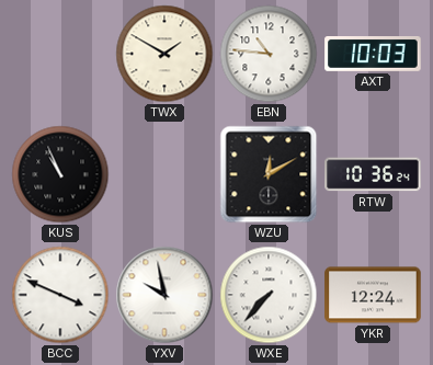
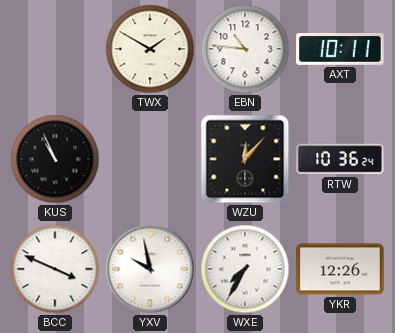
AXT: 10:03 -> 10:11
WZU: 12:10 -> 12:07
WXE: 7:37 -> 7:35
YKR: 12:24 -> 12:26
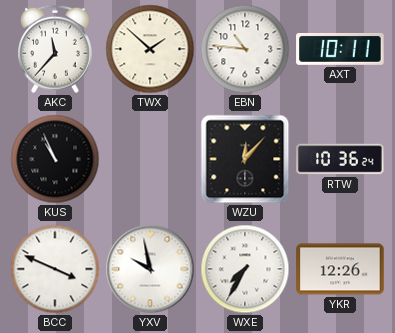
AKC: none -> 11:37
TWX: 1:50 -> 1:52
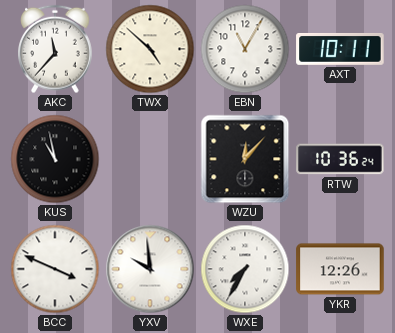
TWX: 1:52 -> 4:52
EBN: 10:46 -> 11:05
KUS: 10:56 -> 10:58
YXV: 9:58 -> 9:59
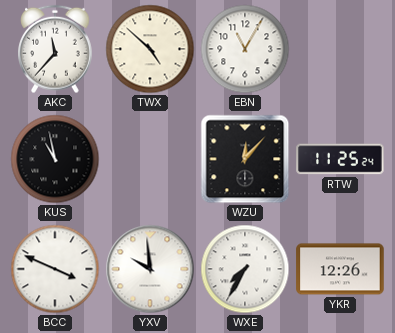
AXT: 10:11 -> none
RTW: 10:36 -> 11:25
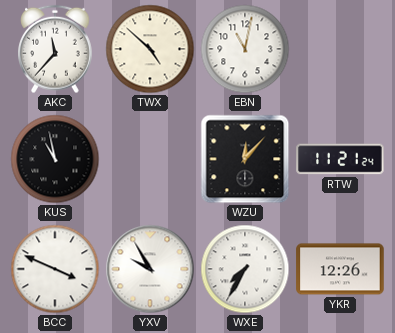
EBN: 11:05 -> 11:02
RTW: 11:25 -> 11:21
YXV: 9:59 -> 9:55
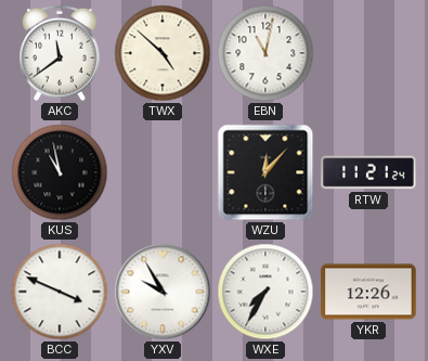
AKC: 11:37 -> 11:39
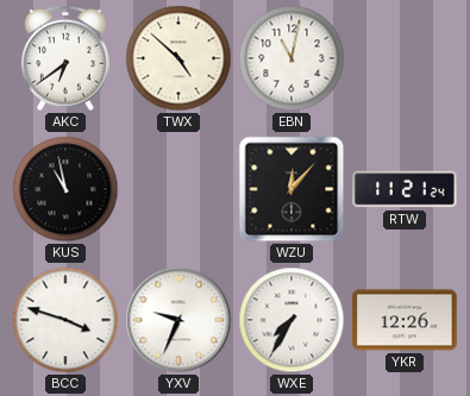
AKC: 11:39 -> 6:39
BCC: 3:49 -> 3:48
YXV: 9:55 -> 9:34
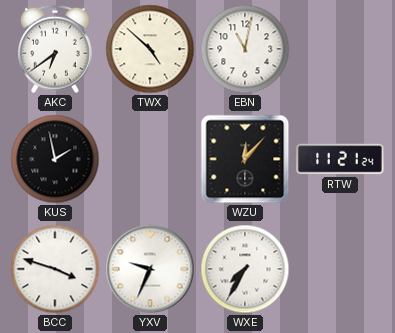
KUS: 10:58 -> 1:58
YKR: 12:26 -> none
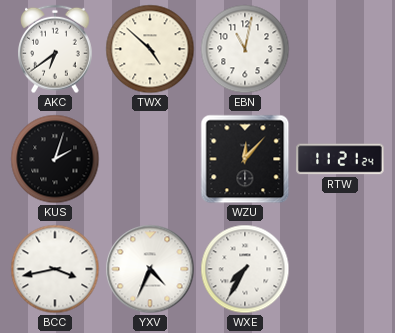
KUS: 1:58 -> 2:03
BCC: 3:48 -> 3:43
YXV: 9:34 -> 4:34
